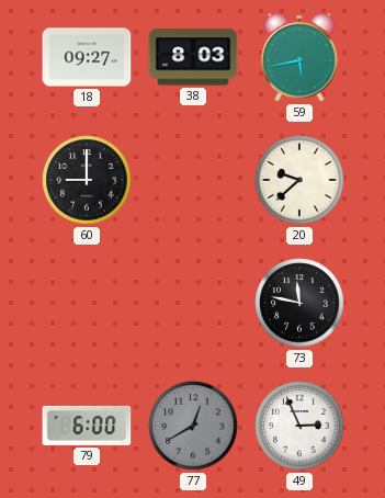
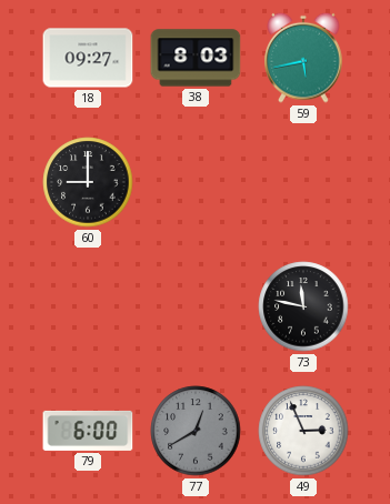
20: 9:38 -> none
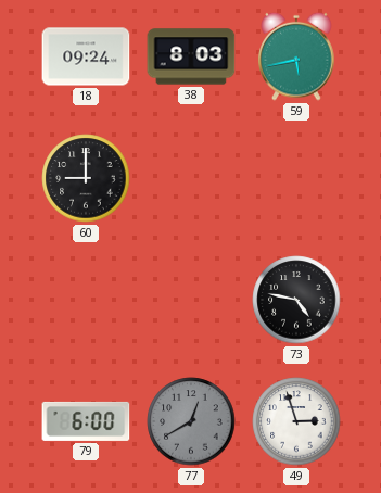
18: 09:27 -> 09:24
73: 11:47 -> 4:47
49: 2:56 -> 2:57
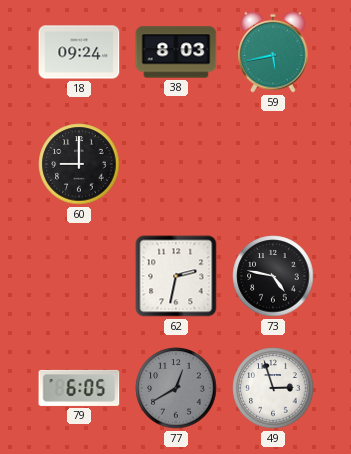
62: none -> 2:32
79: 6:00 -> 6:05
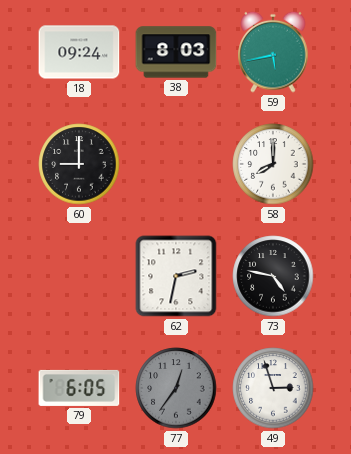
58: none -> 8:00
77: 12:40 -> 12:36
